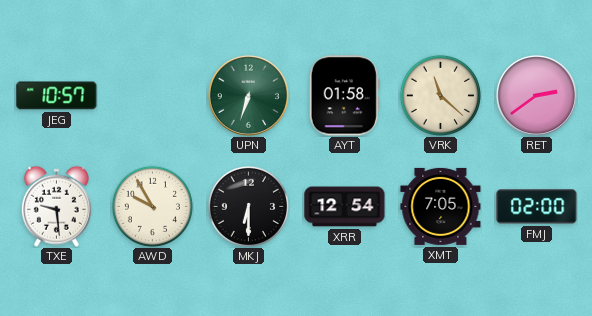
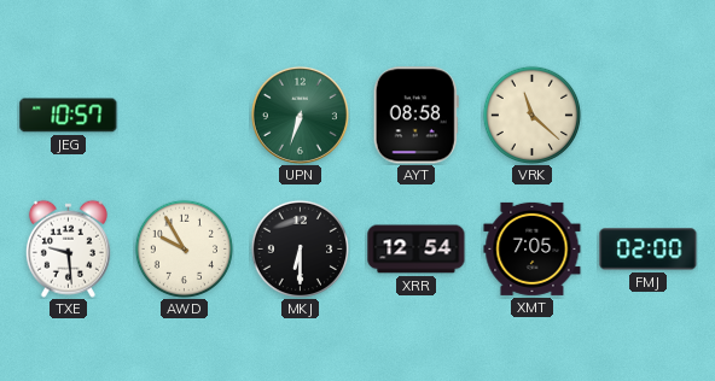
AYT: 01:58 -> 08:58
RET: 2:39 -> none
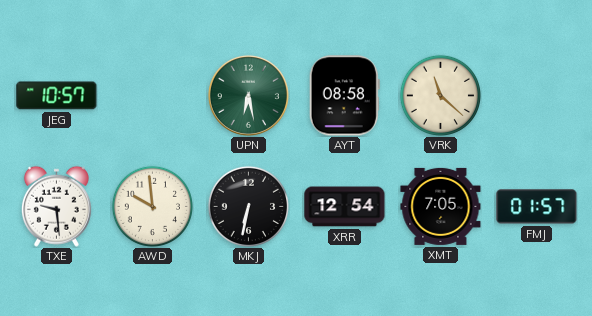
UPN: 6:33 -> 6:28
AWD: 9:55 -> 9:59
MKJ: 6:30 -> 6:32
FMJ: 02:00 -> 01:57
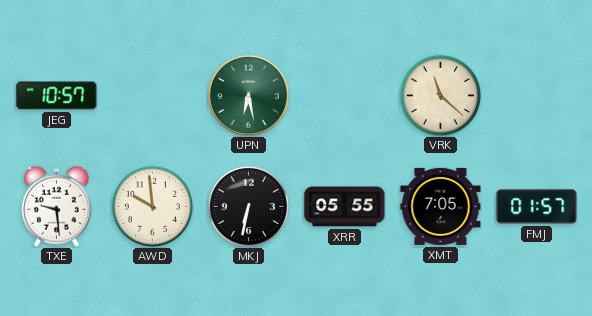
AYT: 08:58 -> none
XRR: 12:54 -> 05:55
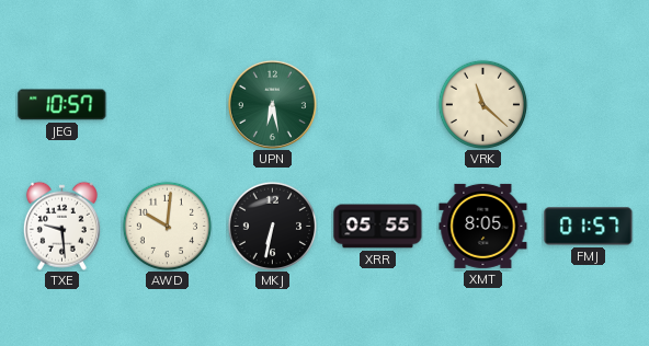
AWD: 9:59 -> 10:01
XMT: 7:05 -> 8:05
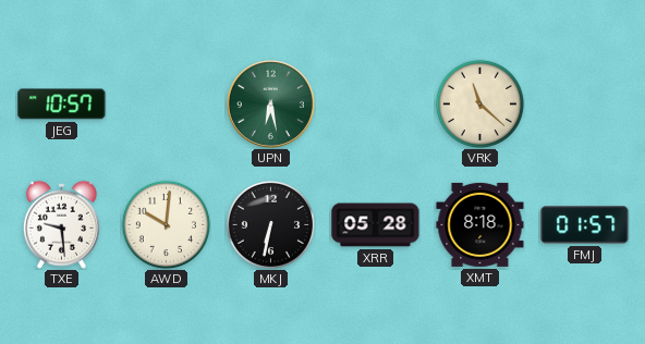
XRR: 05:55 -> 05:28
XMT: 8:05 -> 8:18
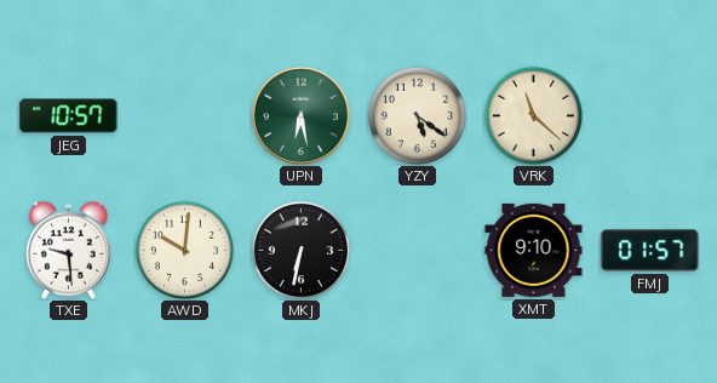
YZY: none -> 5:21
XRR: 05:28 -> none
XMT: 8:18 -> 9:10
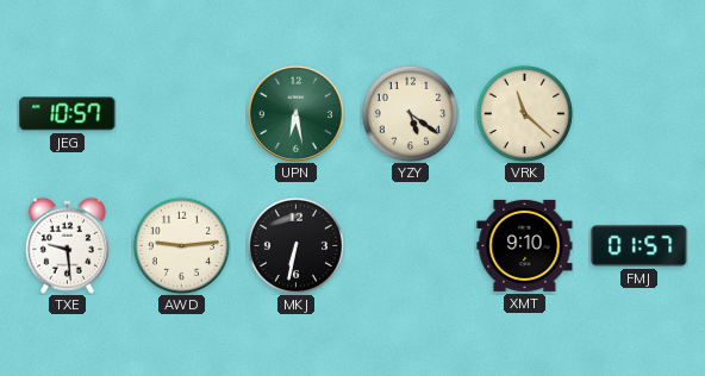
AWD: 10:01 -> 9:14
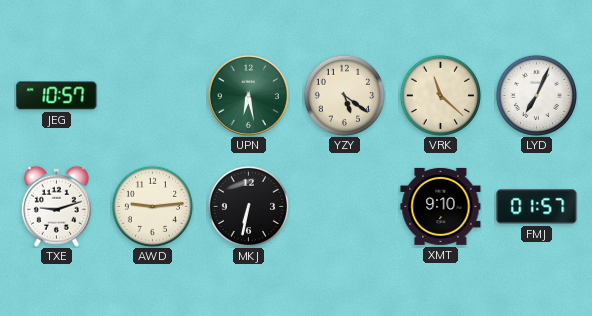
LYD: none -> 7:04
TXE: 9:29 -> 9:12
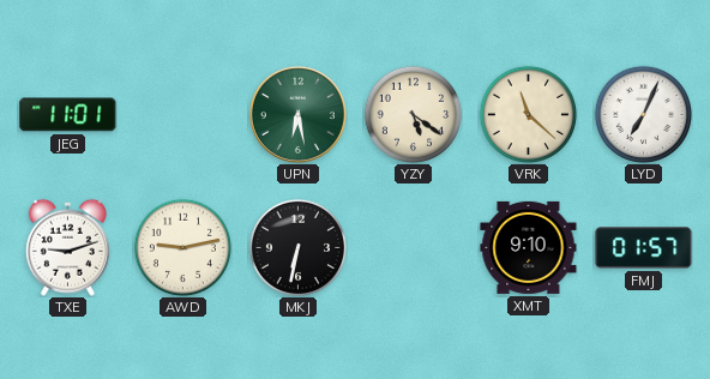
JEG: 10:57 -> 11:01
AWD: 9:14 -> 9:13
